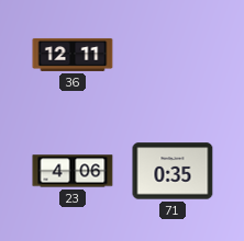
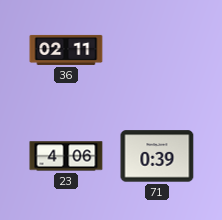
36: 12:11 -> 02:11
71: 0:35 -> 0:39
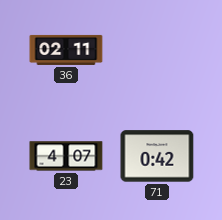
23: 4:06 -> 4:07
71: 0:39 -> 0:42
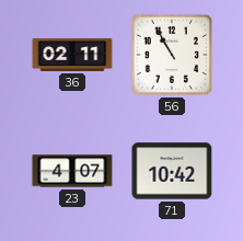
56: none -> 10:55
71: 0:42 -> 10:42
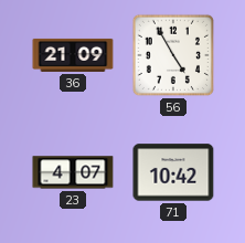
36: 02:11 -> 21:09
56: 10:55 -> 4:55
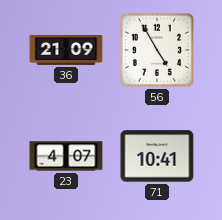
71: 10:42 -> 10:41
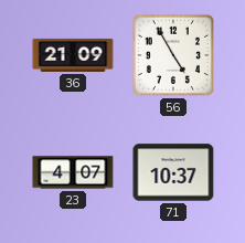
71: 10:41 -> 10:37
